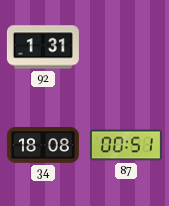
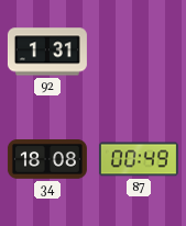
87: 00:51 -> 00:49
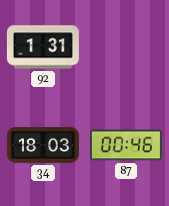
34: 18:08 -> 18:03
87: 00:49 -> 00:46
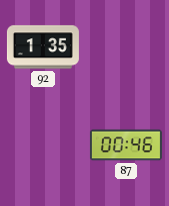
92: 1:31 -> 1:35
34: 18:03 -> none
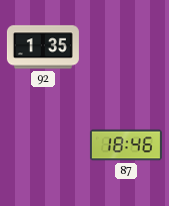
87: 00:46 -> 18:46
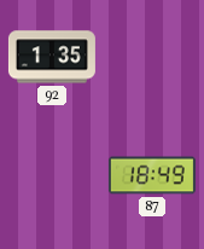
87: 18:46 -> 18:49
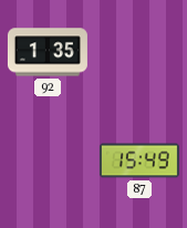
87: 18:49 -> 15:49
